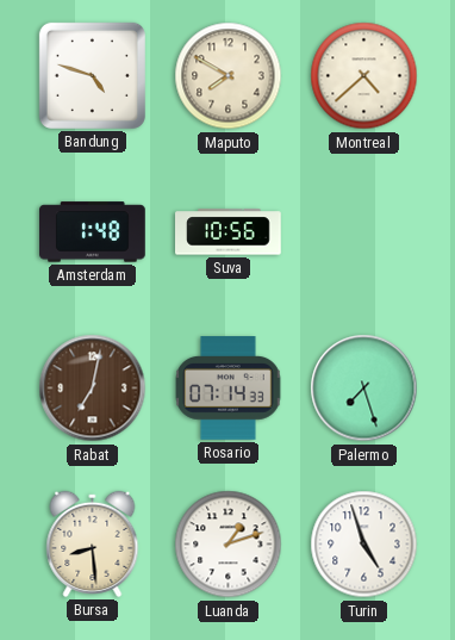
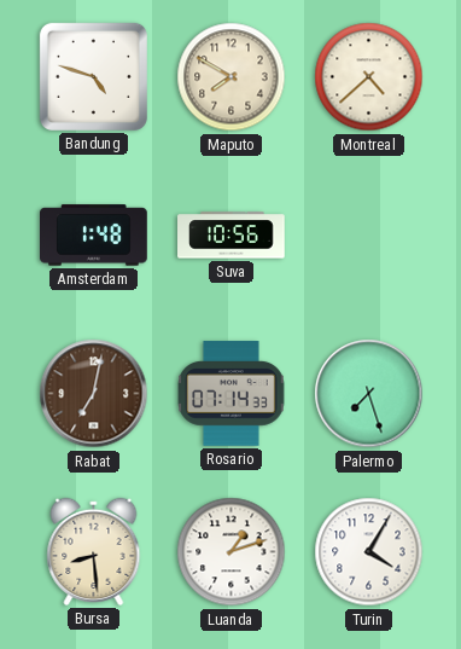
Turin: 4:57 -> 4:05
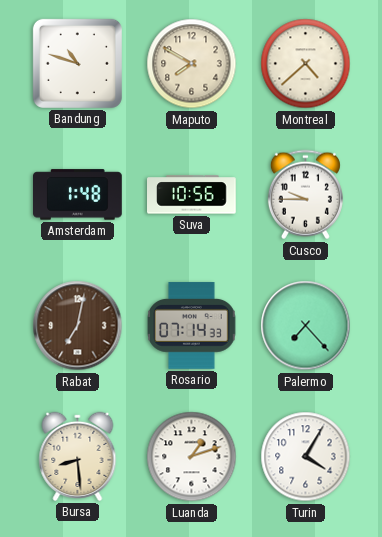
Bandung: 4:48 -> 10:48
Cusco: none -> 9:45
Palermo: 7:27 -> 7:23
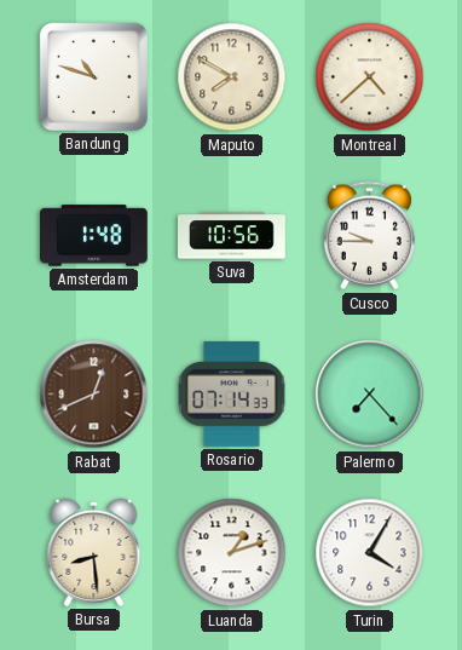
Rabat: 7:02 -> 12:41
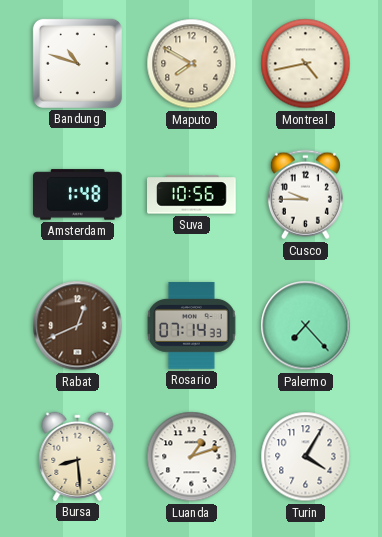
Montreal: 4:38 -> 4:43
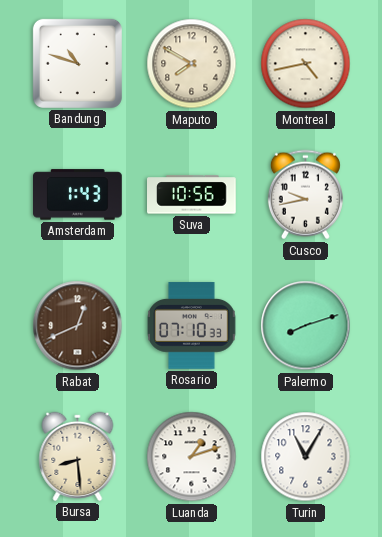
Amsterdam: 1:48 -> 1:43
Cusco: 9:45 -> 9:43
Rosario: 07:14 -> 07:10
Palermo: 7:23 -> 8:12
Turin: 4:05 -> 11:05
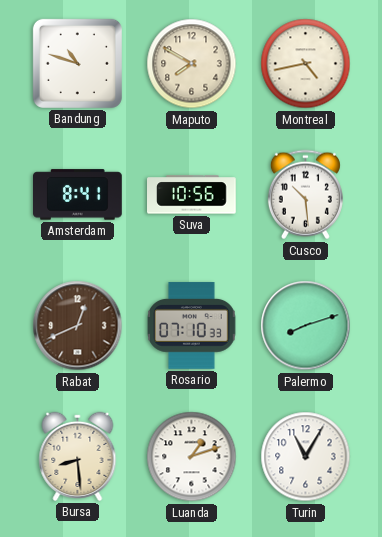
Amsterdam: 1:43 -> 8:41
Cusco: 9:43 -> 10:29
